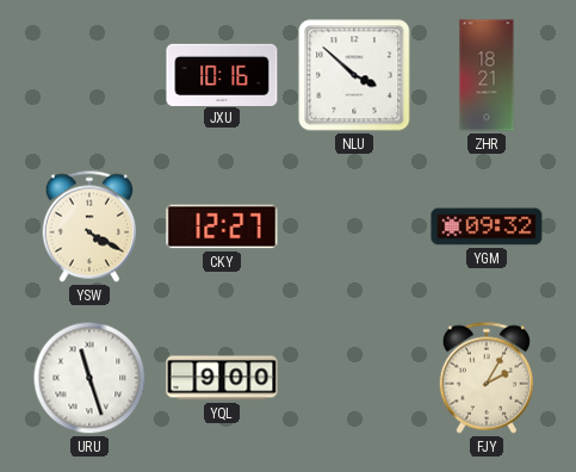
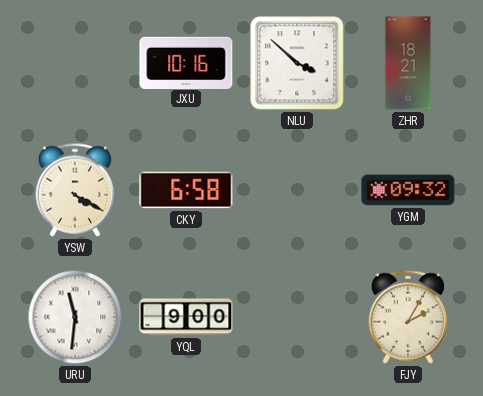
CKY: 12:27 -> 6:58
URU: 11:27 -> 11:31
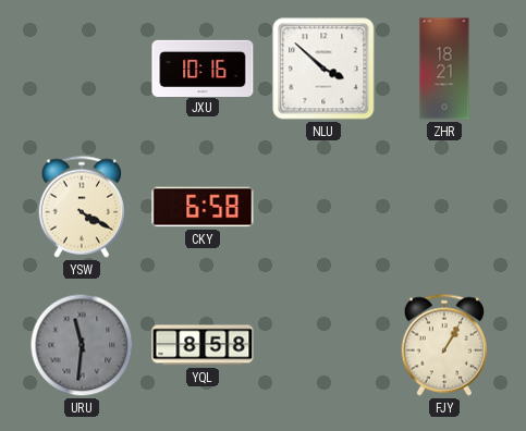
YGM: 09:32 -> none
URU dial: white -> grey
YQL: 9:00 -> 8:58
FJY: 2:05 -> 1:05
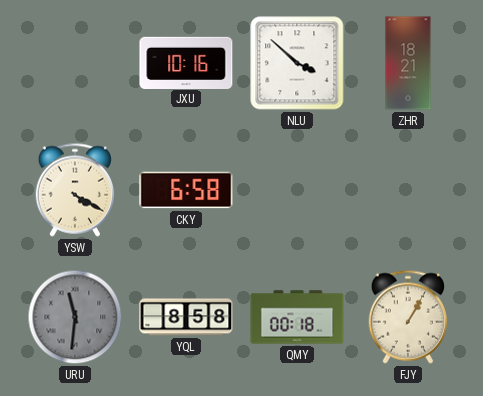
QMY: none -> 00:18
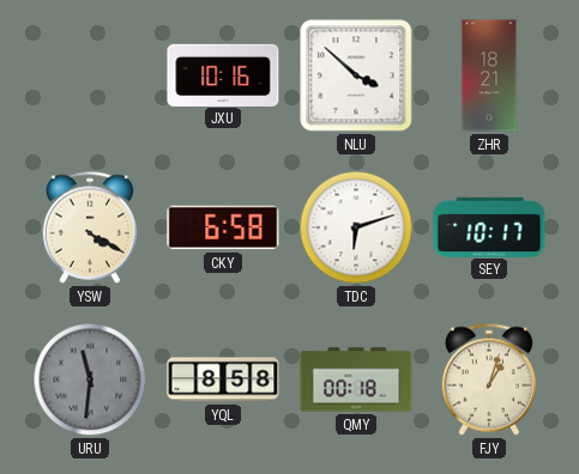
TDC: none -> 6:12
SEY: none -> 10:17
FJY: 1:05 -> 1:03
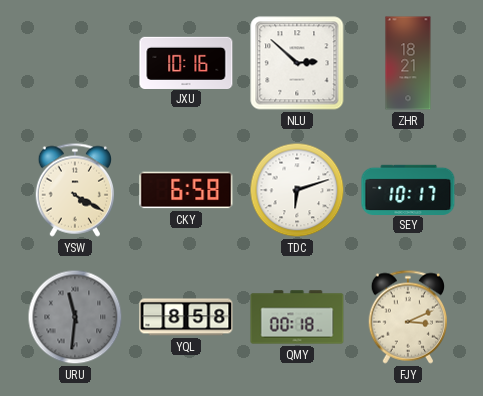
NLU: 3:52 -> 2:52
FJY: 1:03 -> 3:11
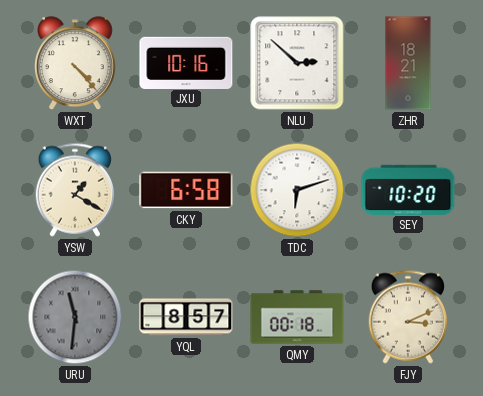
WXT: none -> 4:23
YSW: 4:20 -> 1:20
SEY: 10:17 -> 10:20
YQL: 8:58 -> 8:57
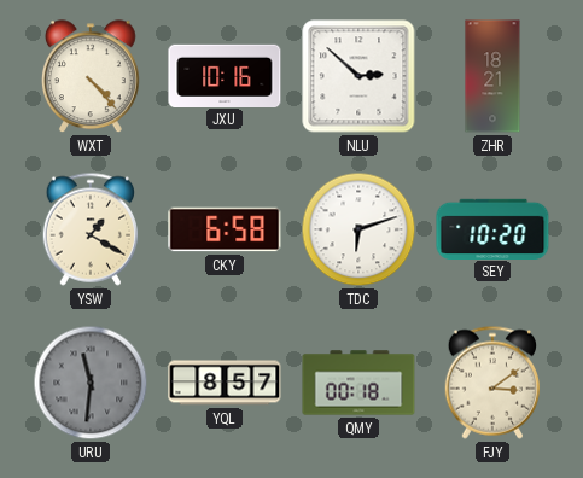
FJY: 3:11 -> 3:09
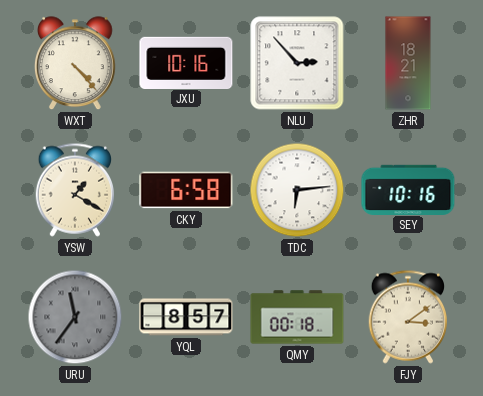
NLU: 2:52 -> 2:53
TDC: 6:12 -> 6:14
SEY: 10:20 -> 10:16
URU: 11:31 -> 11:36
